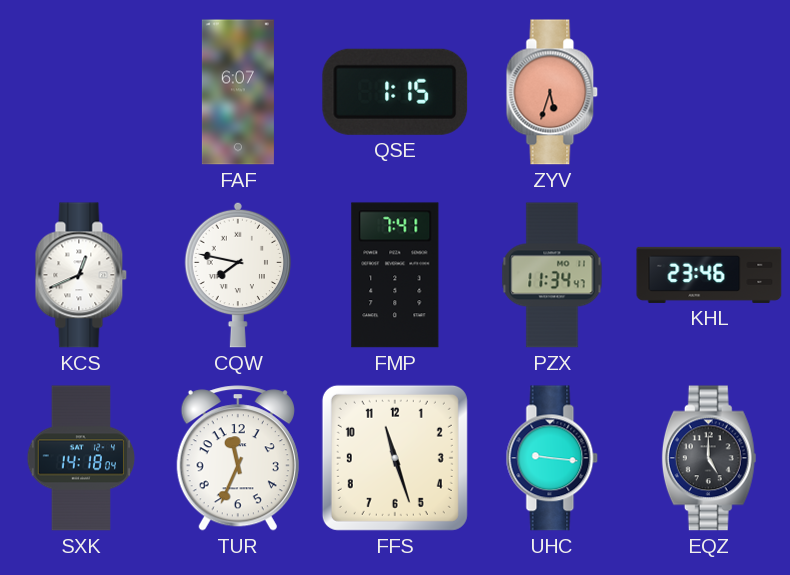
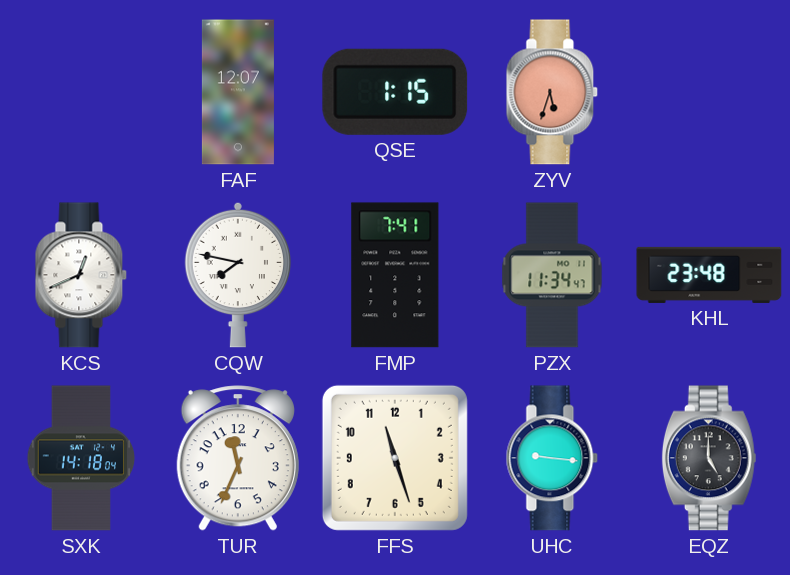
FAF: 6:07 -> 12:07
KHL: 23:46 -> 23:48
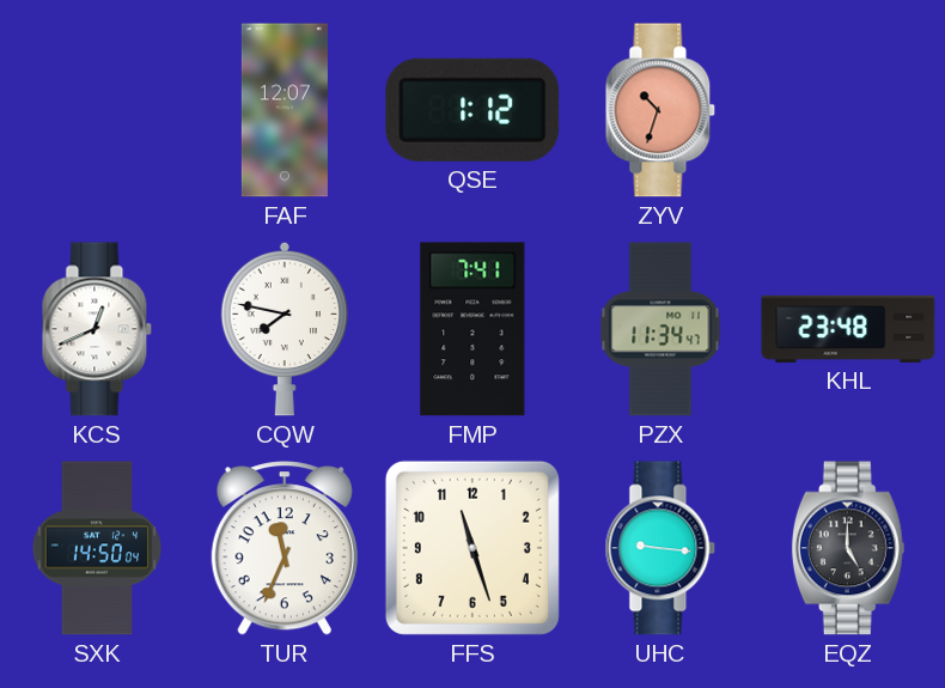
QSE: 1:15 -> 1:12
ZYV: 5:33 -> 10:33
SXK: 14:18 -> 14:50
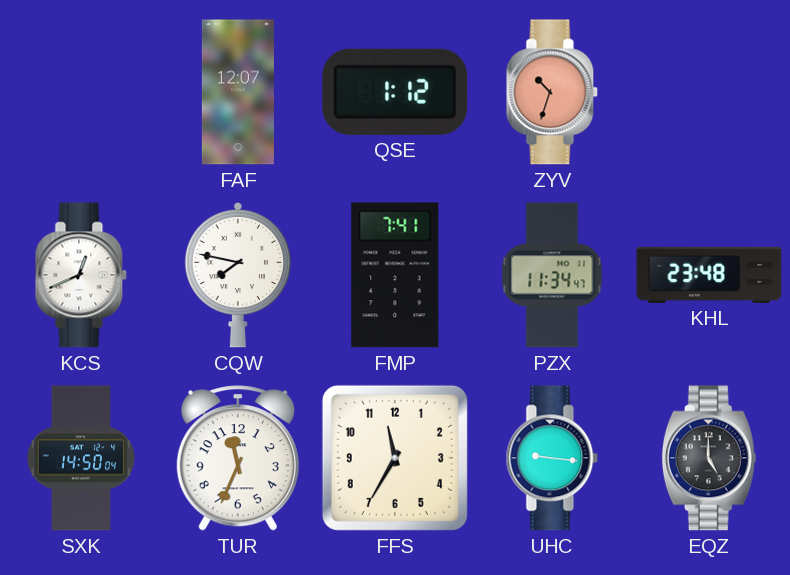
FFS: 11:27 -> 11:35
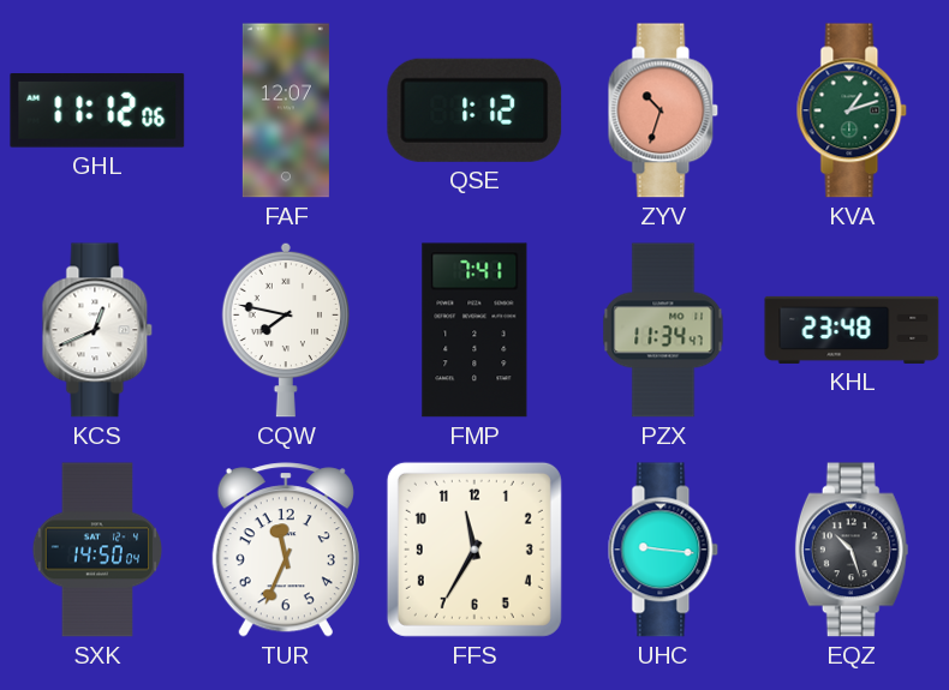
GHL: none -> 11:12
KVA: none -> 1:12
EQZ: 5:00 -> 10:27
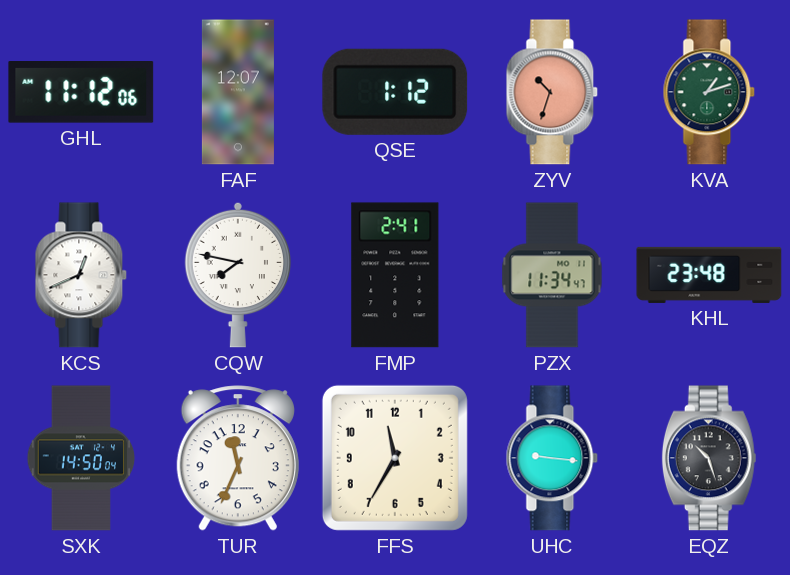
FMP: 7:41 -> 2:41
